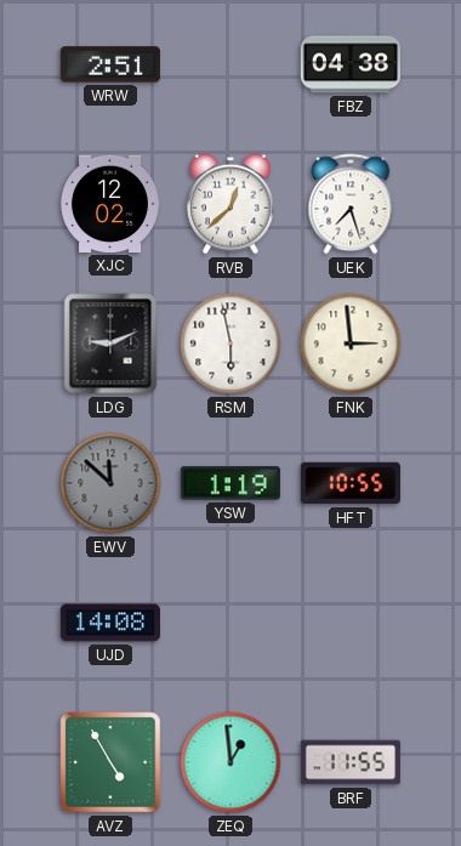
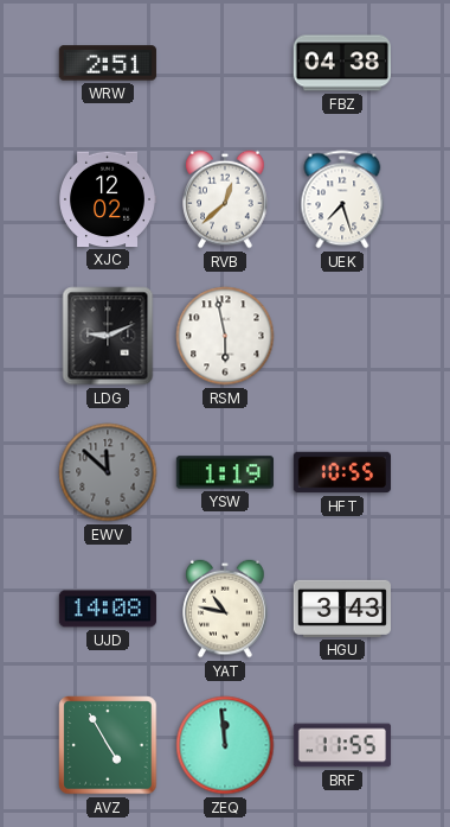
FNK: 2:59 -> none
YAT: none -> 10:47
HGU: none -> 3:43
ZEQ: 12:59 -> 11:59
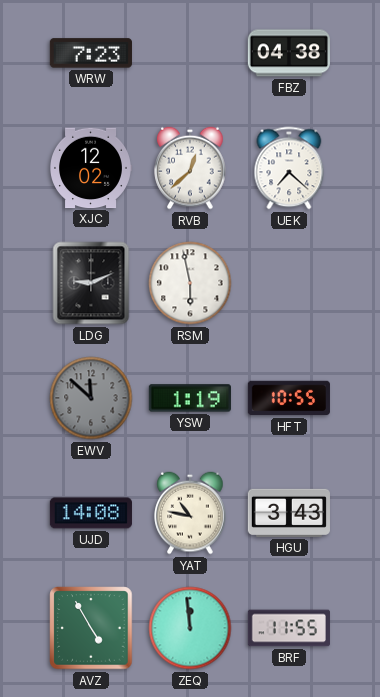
WRW: 2:51 -> 7:23
UEK: 7:27 -> 7:22
